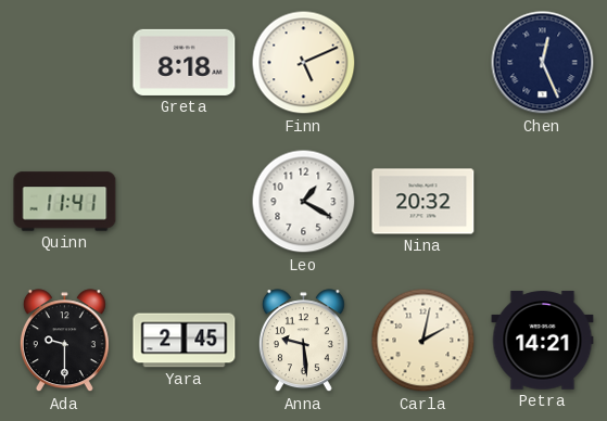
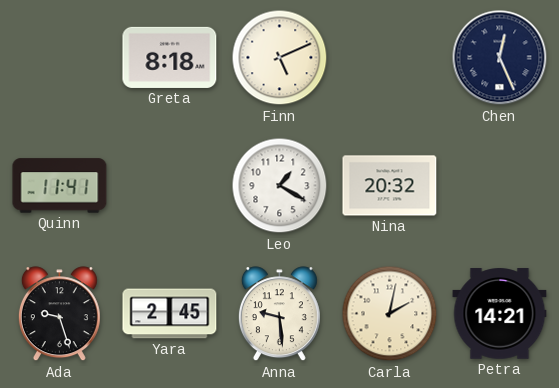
Ada: 9:30 -> 9:27
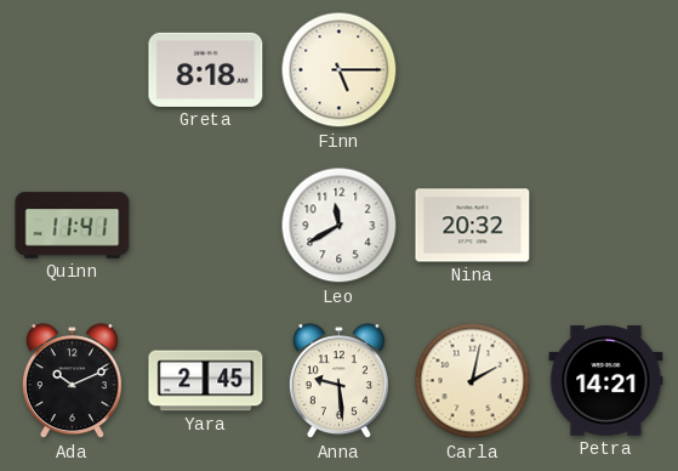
Finn: 5:11 -> 5:15
Chen: 12:26 -> none
Leo: 1:20 -> 11:40
Ada: 9:27 -> 10:11
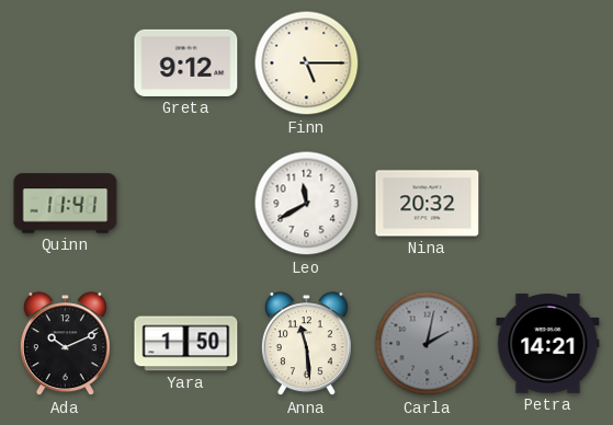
Greta: 8:18 -> 9:12
Yara: 2:45 -> 1:50
Anna: 9:29 -> 11:29
Carla dial: cream -> grey
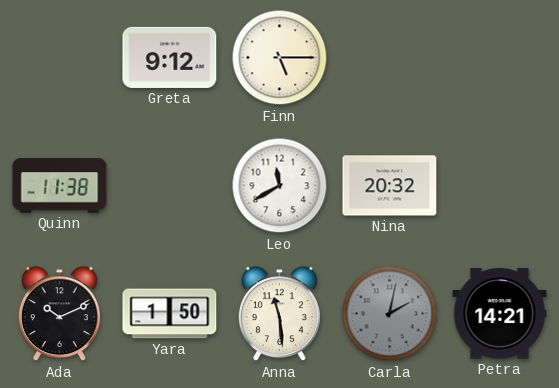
Quinn: 11:41 -> 11:38
